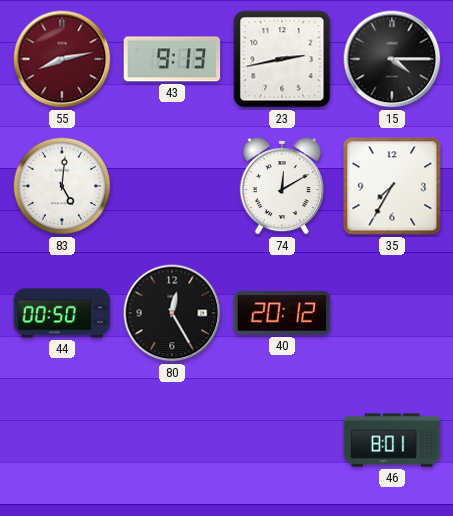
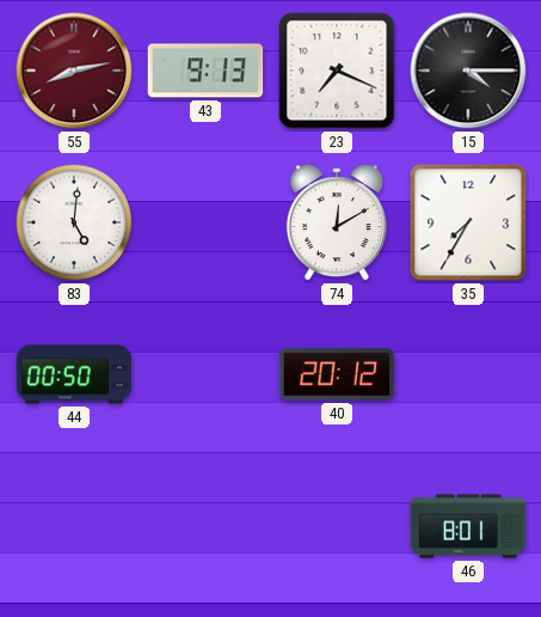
23: 2:43 -> 7:19
80: 12:25 -> none
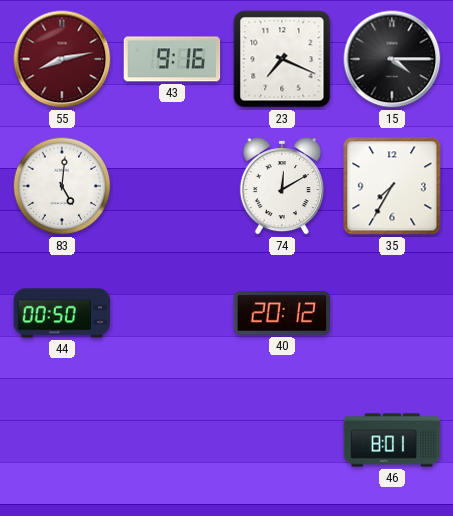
43: 9:13 -> 9:16
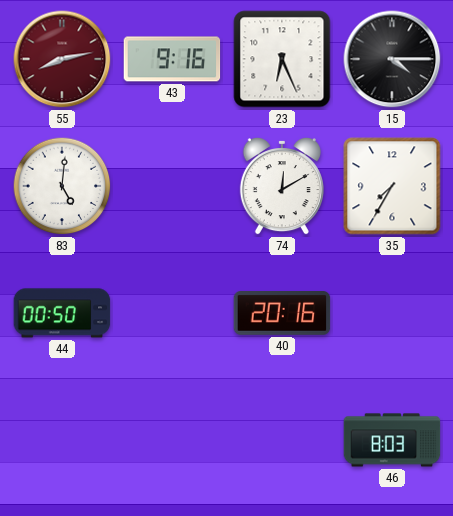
23: 7:19 -> 6:26
40: 20:12 -> 20:16
46: 8:01 -> 8:03
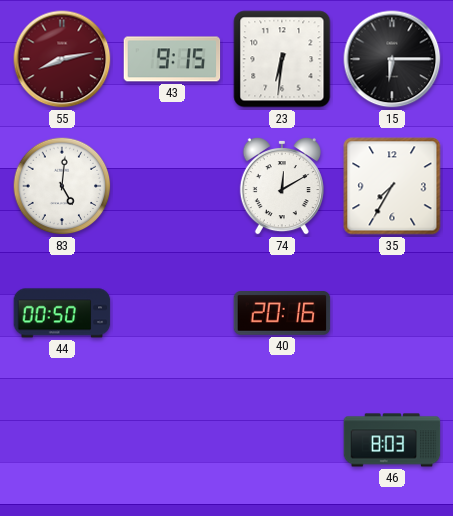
43: 9:16 -> 9:15
23: 6:26 -> 6:31
15: 4:15 -> 6:15
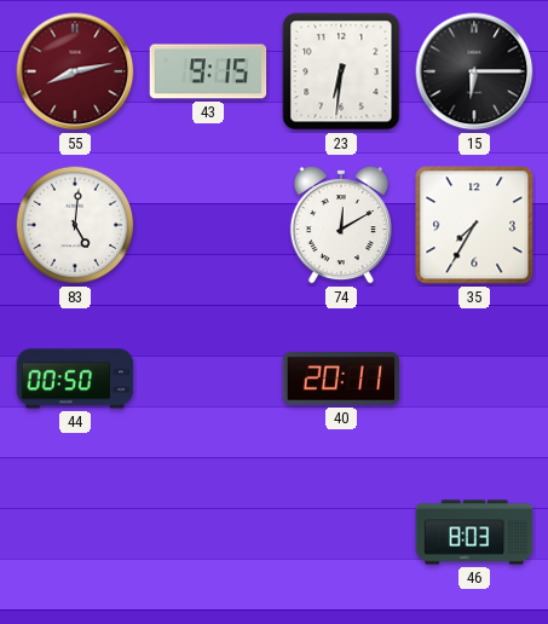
40: 20:16 -> 20:11
